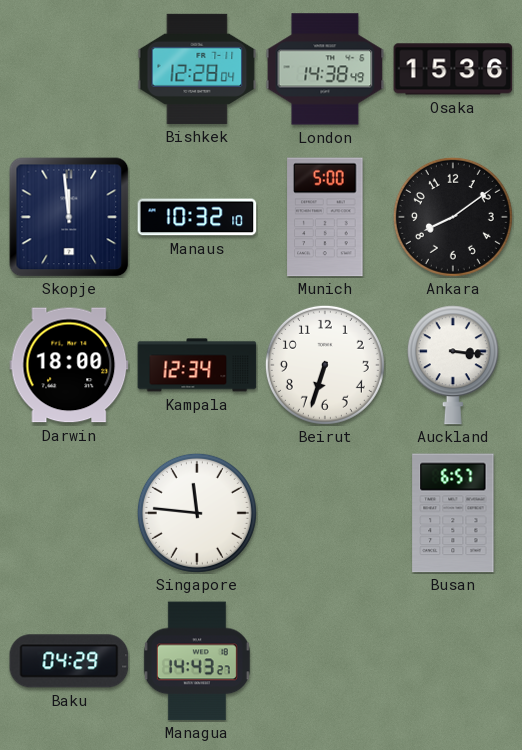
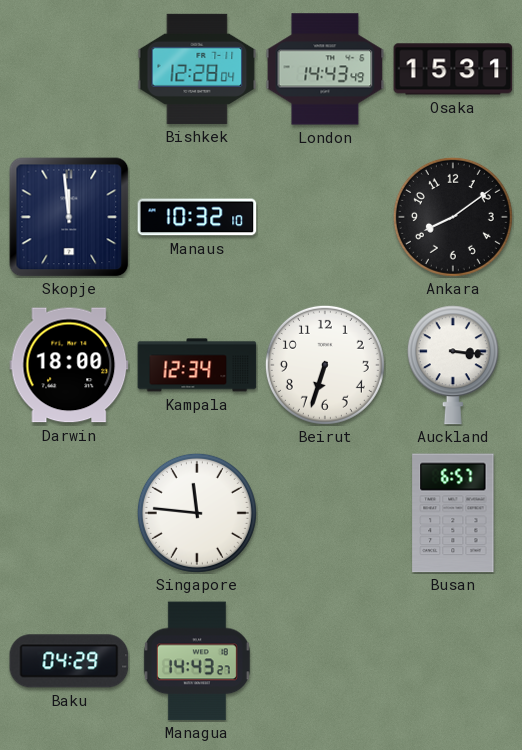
London: 14:38 -> 14:43
Osaka: 15:36 -> 15:31
Munich: 5:00 -> none
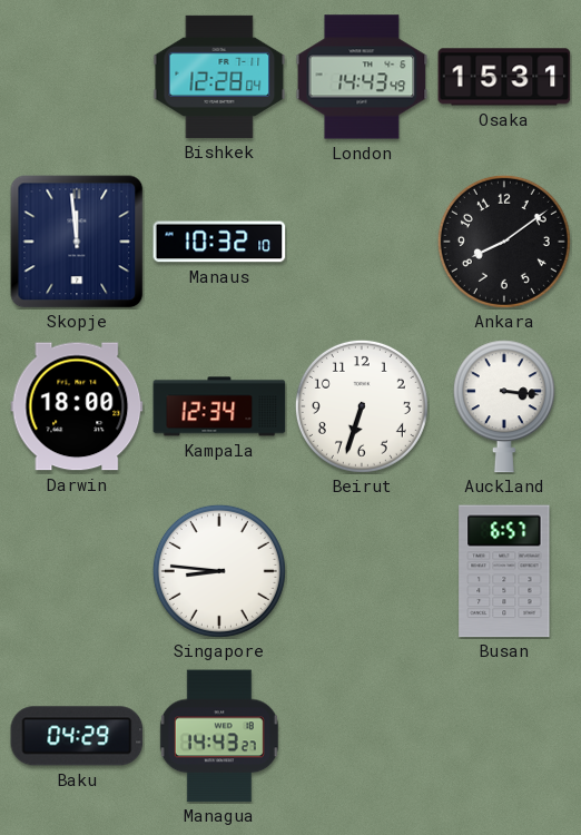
Singapore: 11:46 -> 8:46
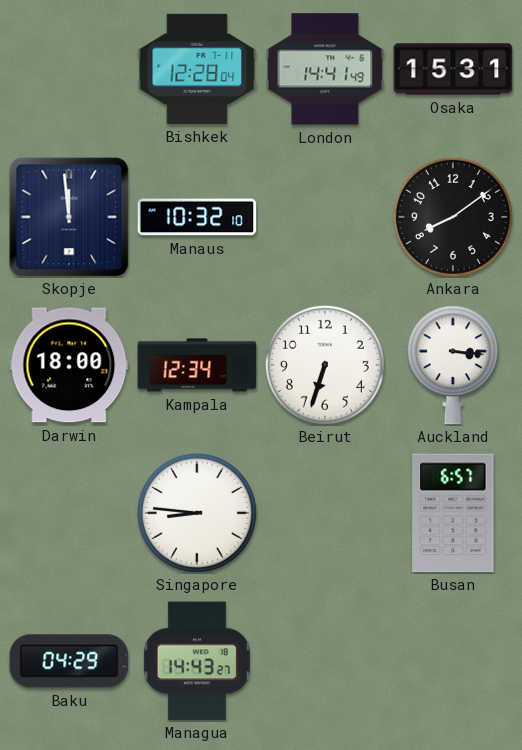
London: 14:43 -> 14:41
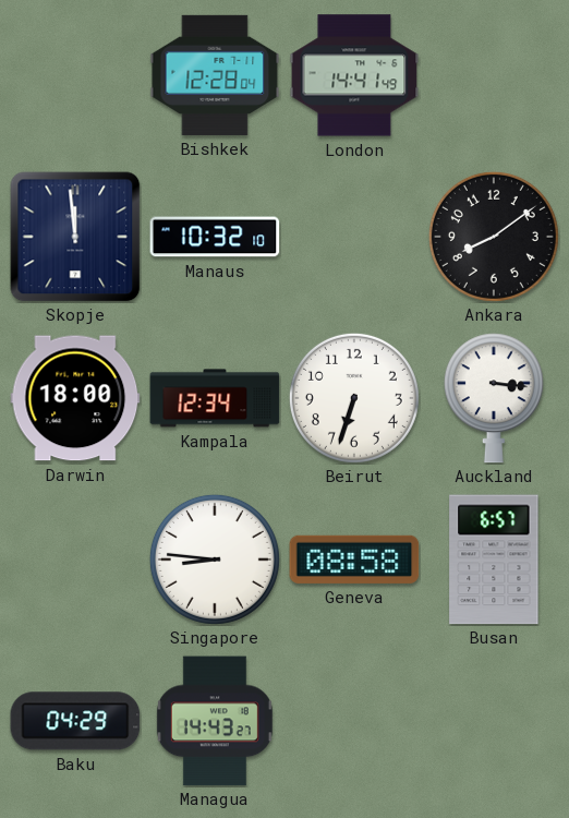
Osaka: 15:31 -> none
Geneva: none -> 08:58
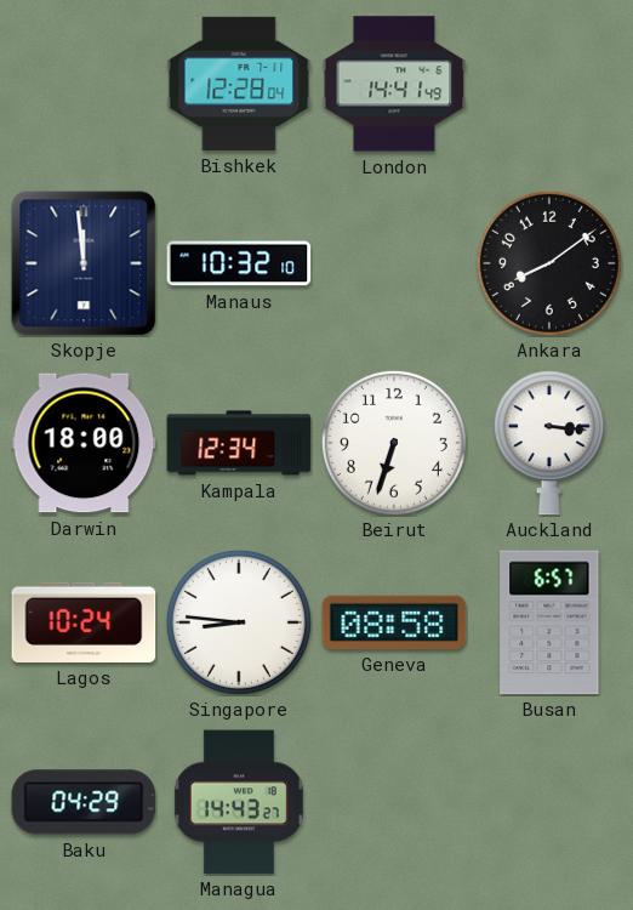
Lagos: none -> 10:24
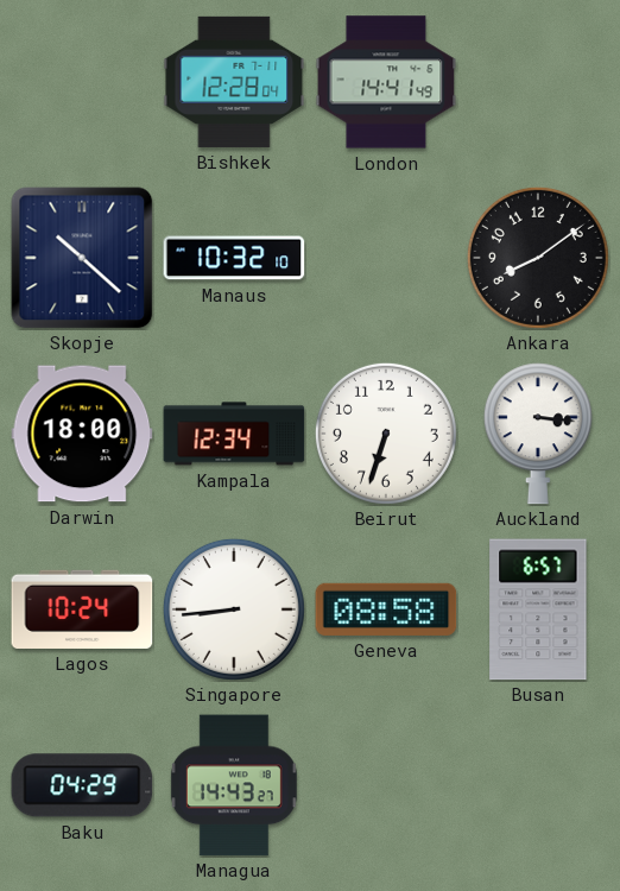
Skopje: 11:59 -> 10:22
Singapore: 8:46 -> 8:44
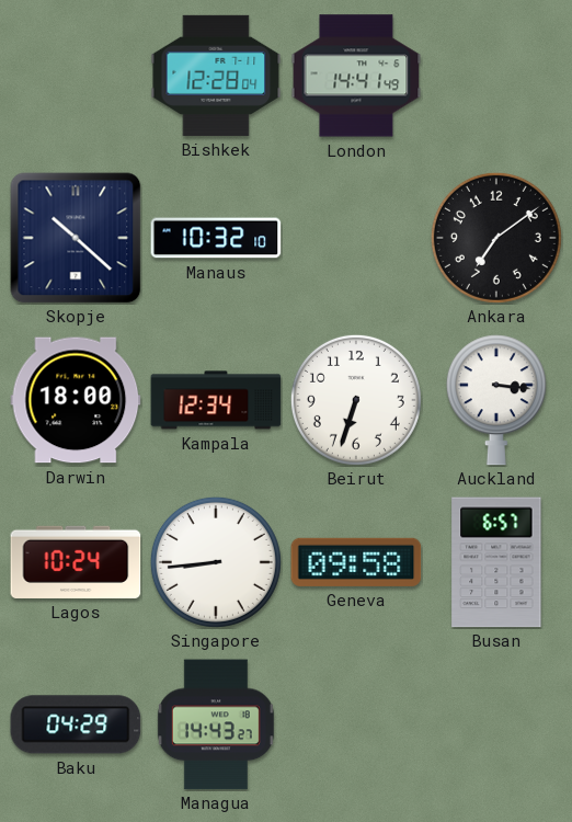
Ankara: 8:09 -> 7:09
Geneva: 08:58 -> 09:58
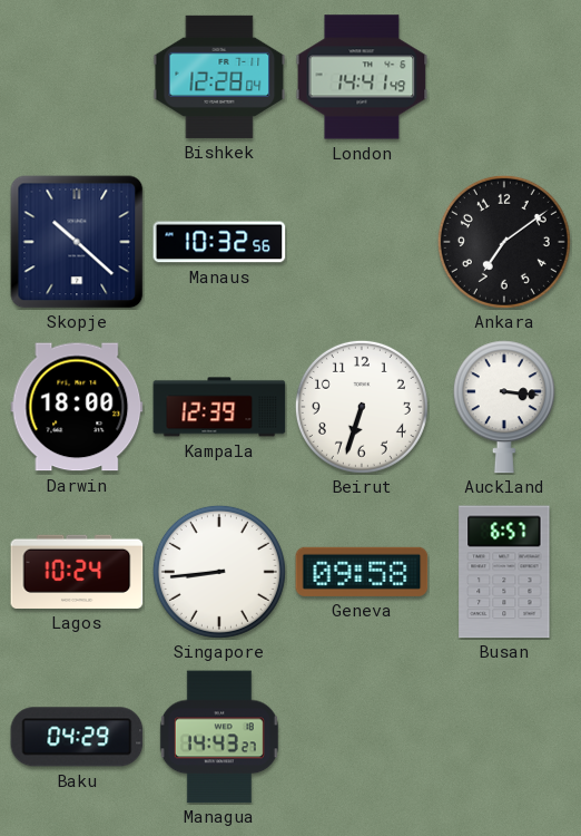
Manaus: 10:32:10 -> 10:32:56
Kampala: 12:34 -> 12:39
